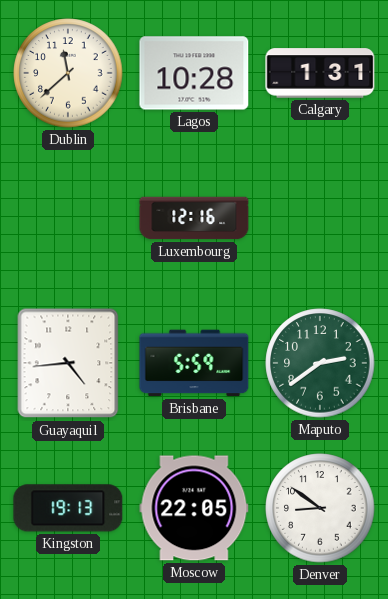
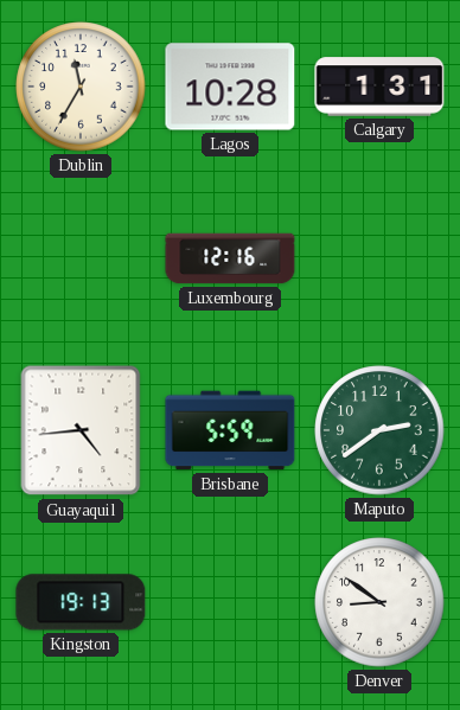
Dublin: 11:38 -> 11:35
Moscow: 22:05 -> none
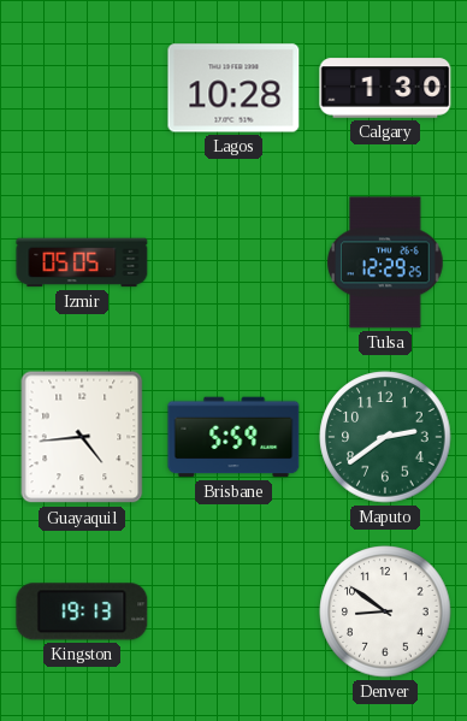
Dublin: 11:35 -> none
Calgary: 1:31 -> 1:30
Izmir: none -> 05:05
Luxembourg: 12:16 -> none
Tulsa: none -> 12:29
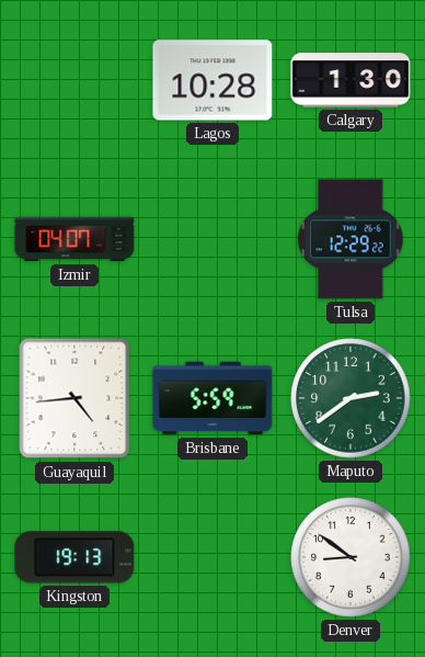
Izmir: 05:05 -> 04:07
Tulsa: 12:29:25 -> 12:29:22
